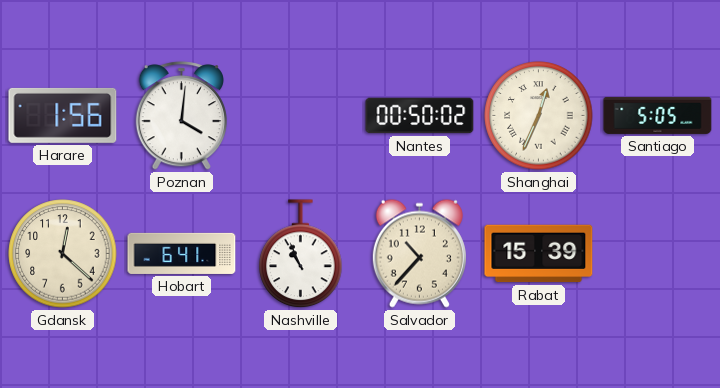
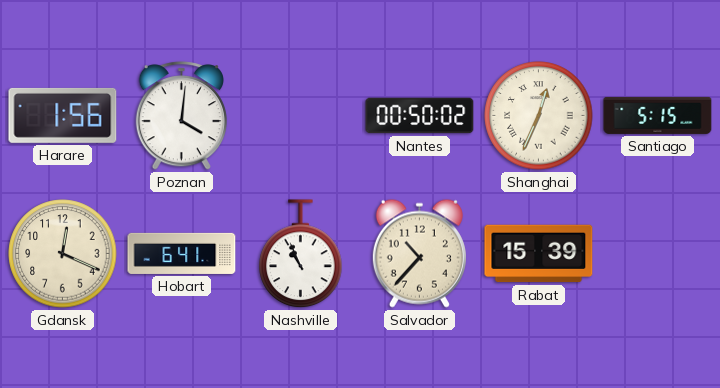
Santiago: 5:05 -> 5:15
Gdansk: 12:22 -> 12:19
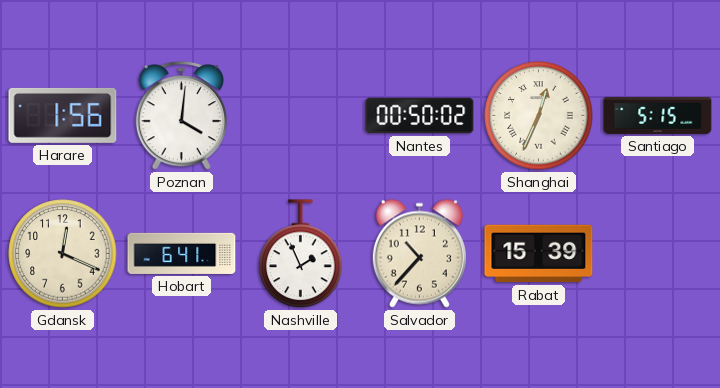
Nashville: 10:56 -> 1:56
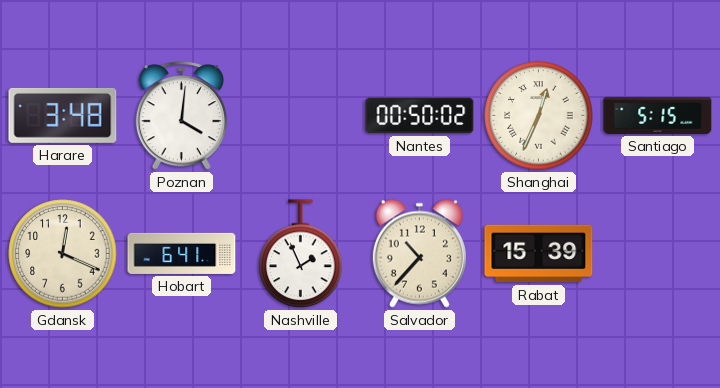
Harare: 1:56 -> 3:48
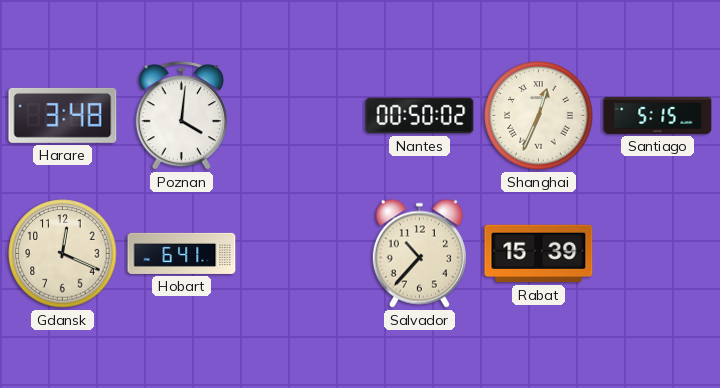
Nashville: 1:56 -> none
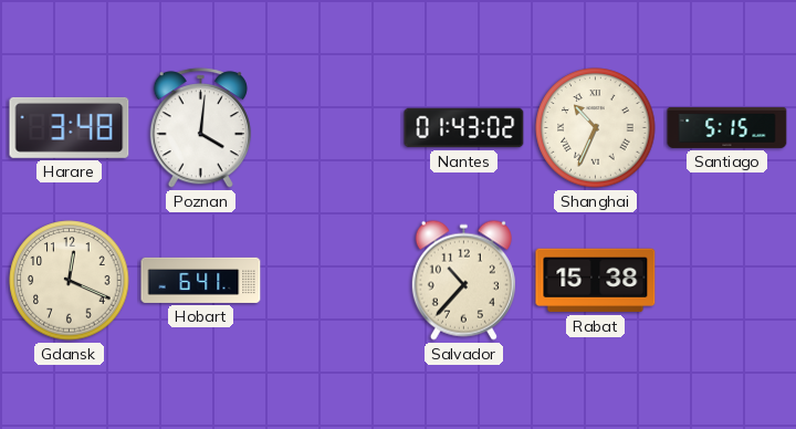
Nantes: 00:50 -> 01:43
Shanghai: 12:34 -> 10:34
Rabat: 15:39 -> 15:38
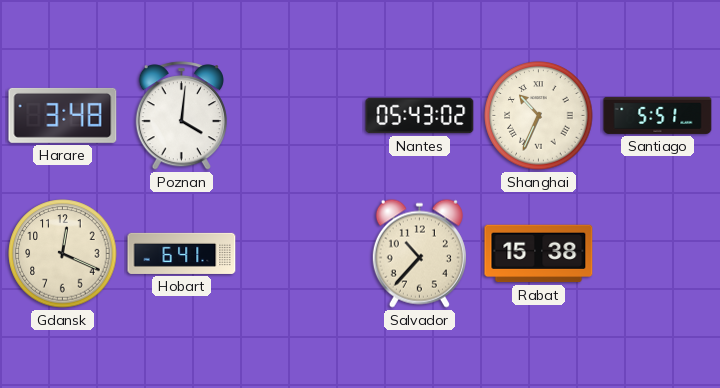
Nantes: 01:43 -> 05:43
Santiago: 5:15 -> 5:51
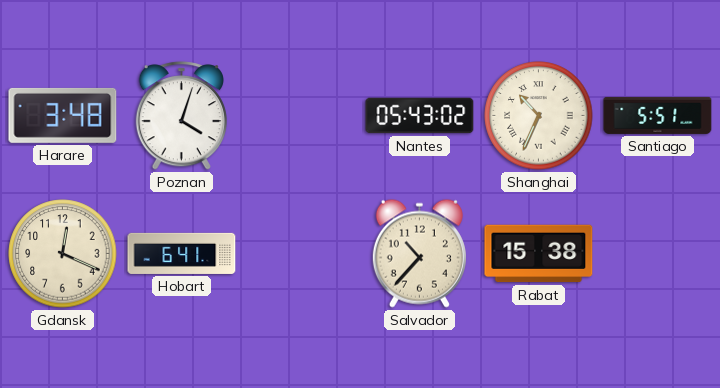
Poznan: 4:01 -> 4:03
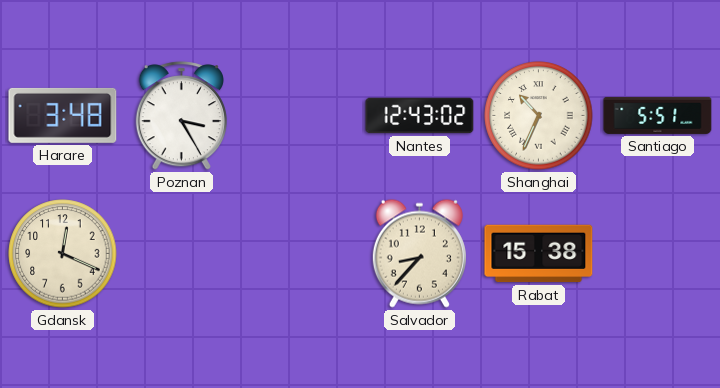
Poznan: 4:03 -> 3:25
Nantes: 05:43 -> 12:43
Hobart: 6:41 -> none
Salvador: 10:37 -> 8:37
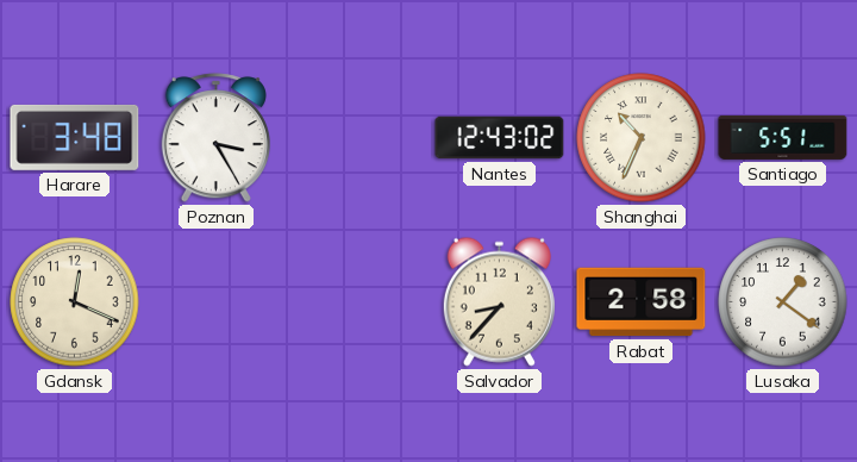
Rabat: 15:38 -> 2:58
Lusaka: none -> 1:21
